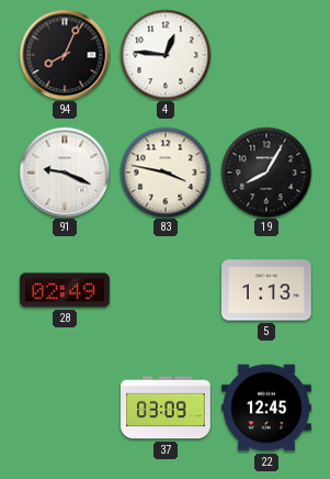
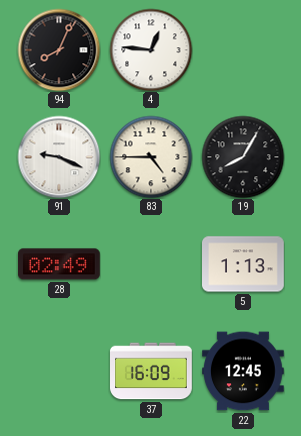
83: 3:47 -> 4:45
37: 03:09 -> 16:09
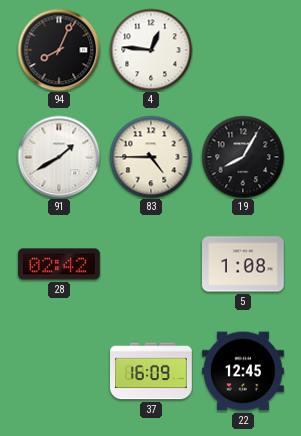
91: 9:19 -> 1:40
28: 02:49 -> 02:42
5: 1:13 -> 1:08
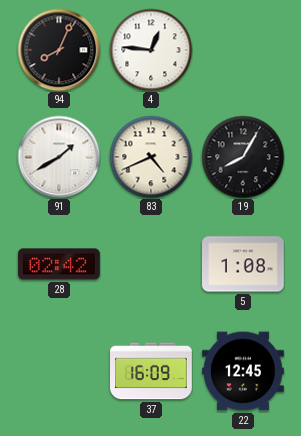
83: 4:45 -> 4:41
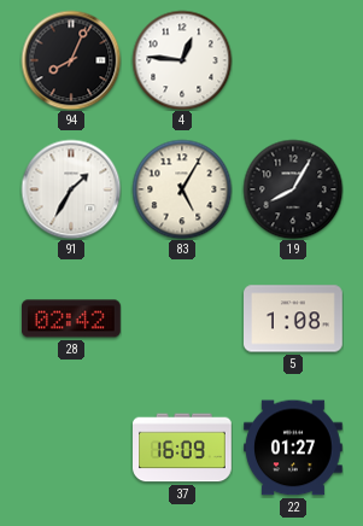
91: 1:40 -> 1:35
83: 4:41 -> 5:05
22: 12:45 -> 01:27
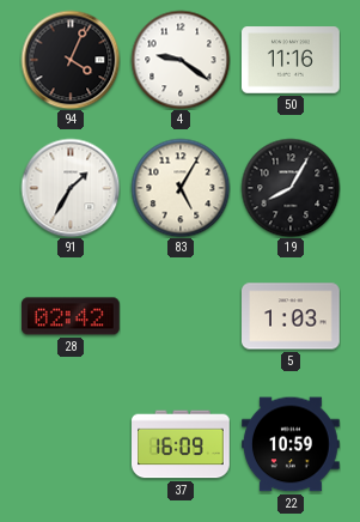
94: 8:04 -> 4:04
4: 12:46 -> 9:21
50: none -> 11:16
5: 1:08 -> 1:03
22: 01:27 -> 10:59
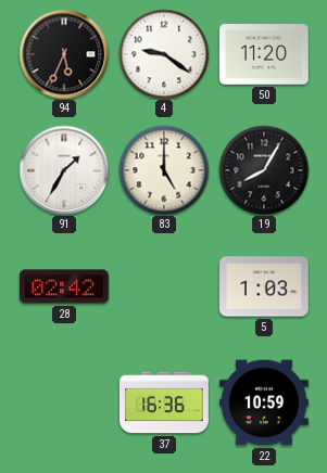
94: 4:04 -> 5:34
50: 11:16 -> 11:20
83: 5:05 -> 5:00
37: 16:09 -> 16:36
